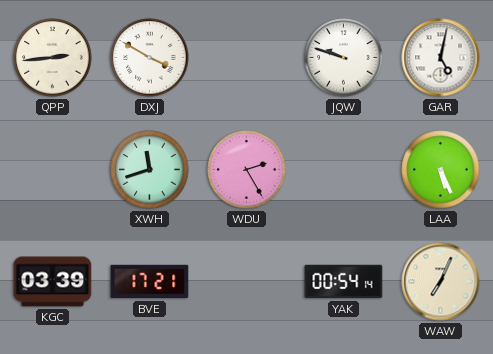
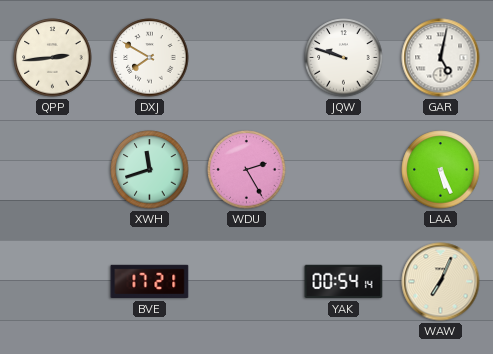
DXJ: 3:50 -> 7:50
KGC: 03:39 -> none
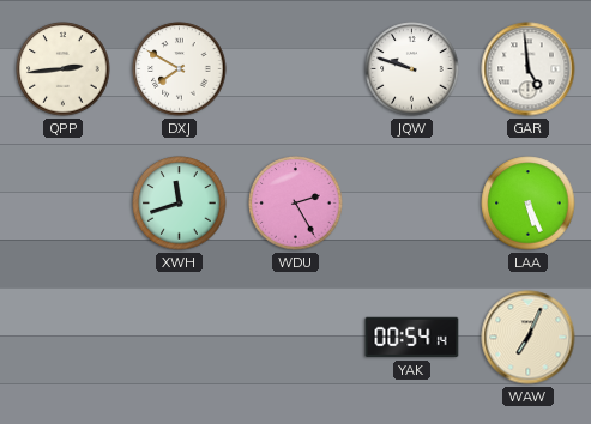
GAR: 5:02 -> 4:59
BVE: 17:21 -> none
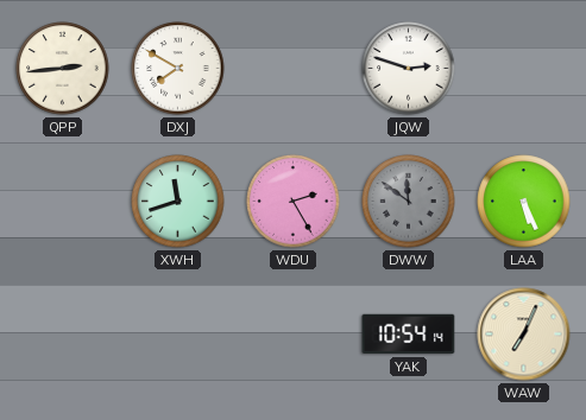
JQW: 9:48 -> 2:48
GAR: 4:59 -> none
DWW: none -> 11:51
YAK: 00:54 -> 10:54
